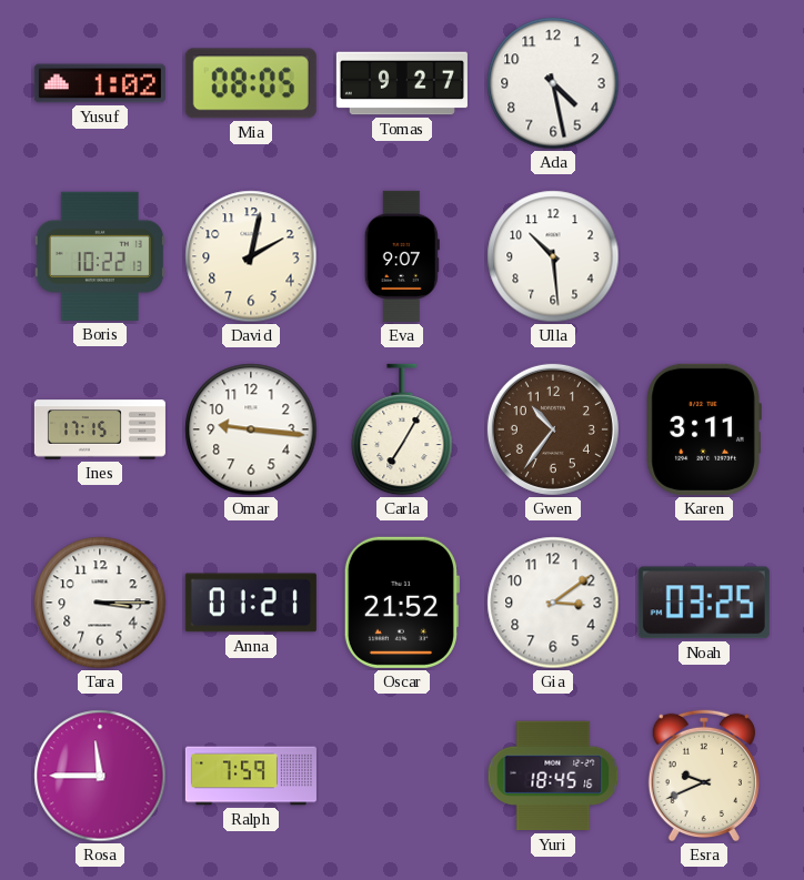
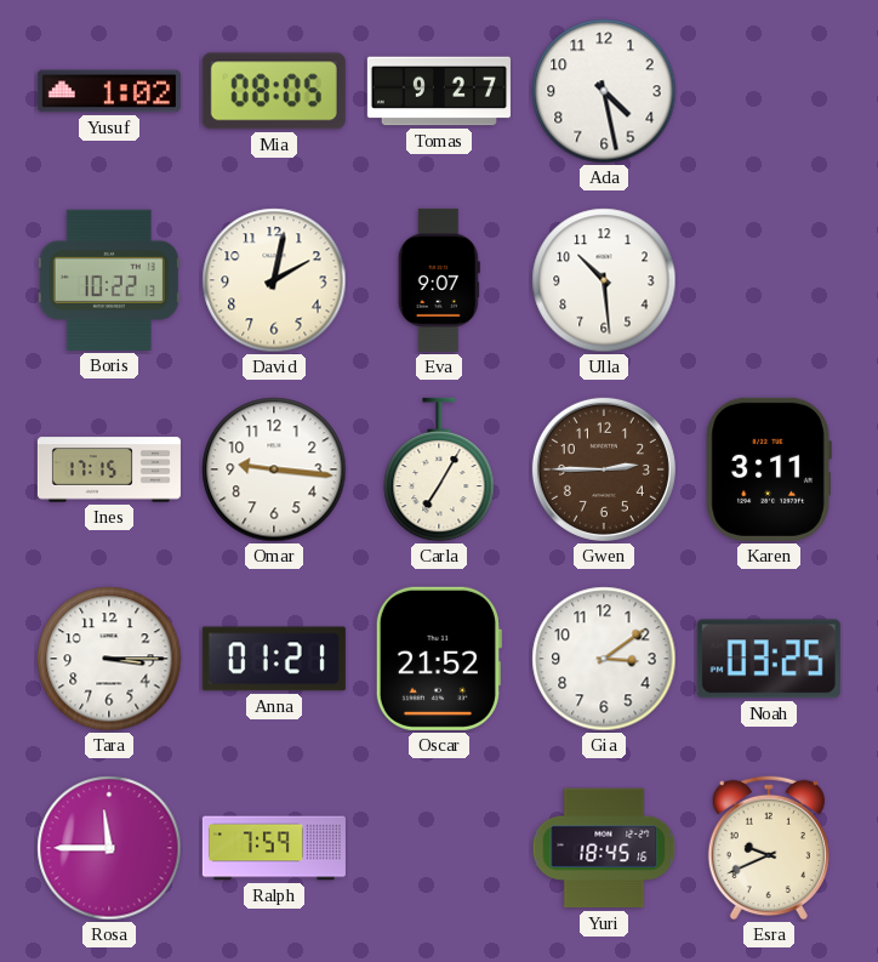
Gwen: 10:36 -> 2:45
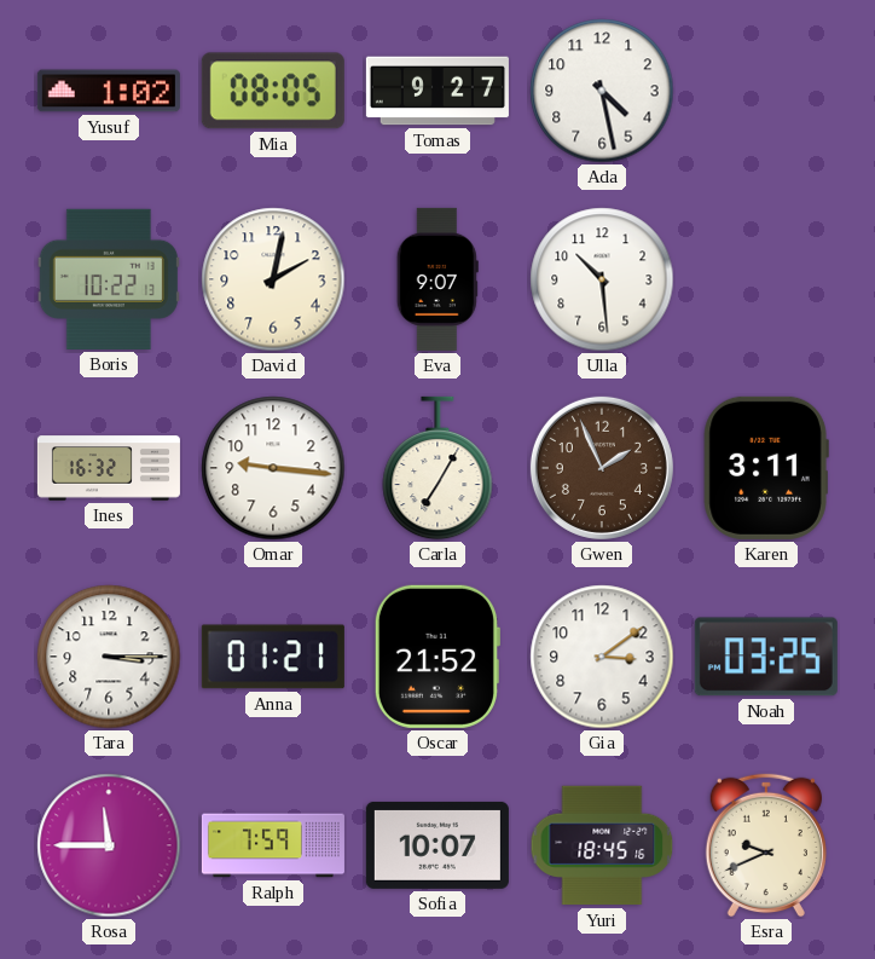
Ines: 17:15 -> 16:32
Gwen: 2:45 -> 1:56
Sofia: none -> 10:07
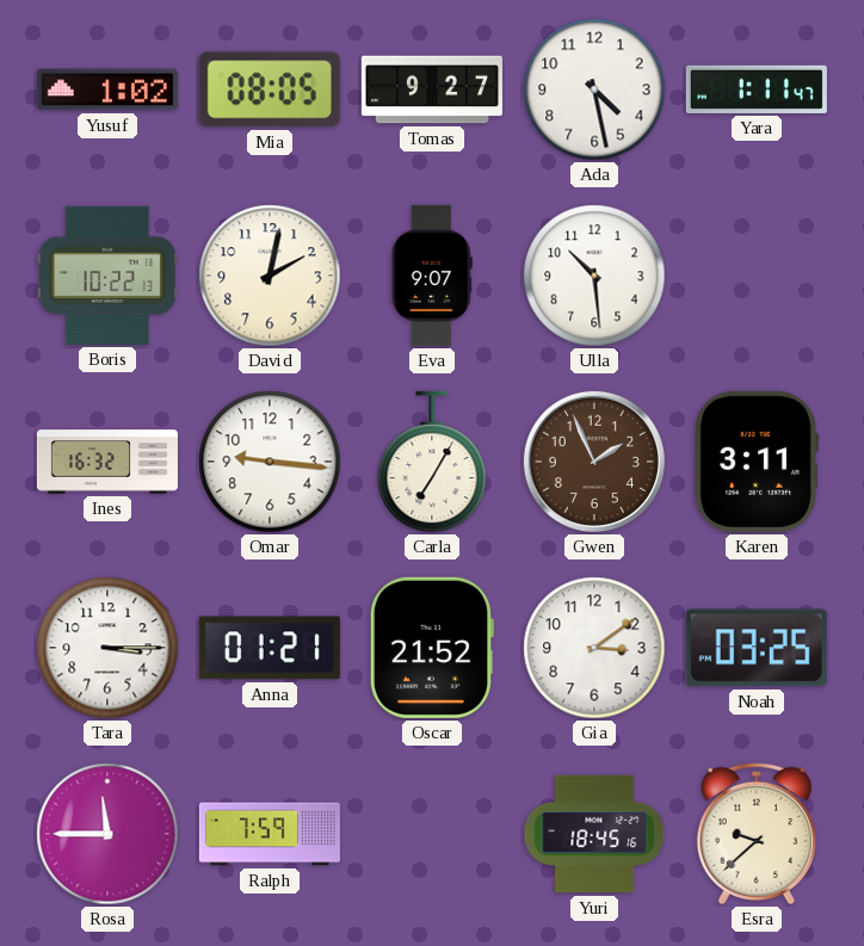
Yara: none -> 1:11
Sofia: 10:07 -> none
Esra: 9:41 -> 9:38
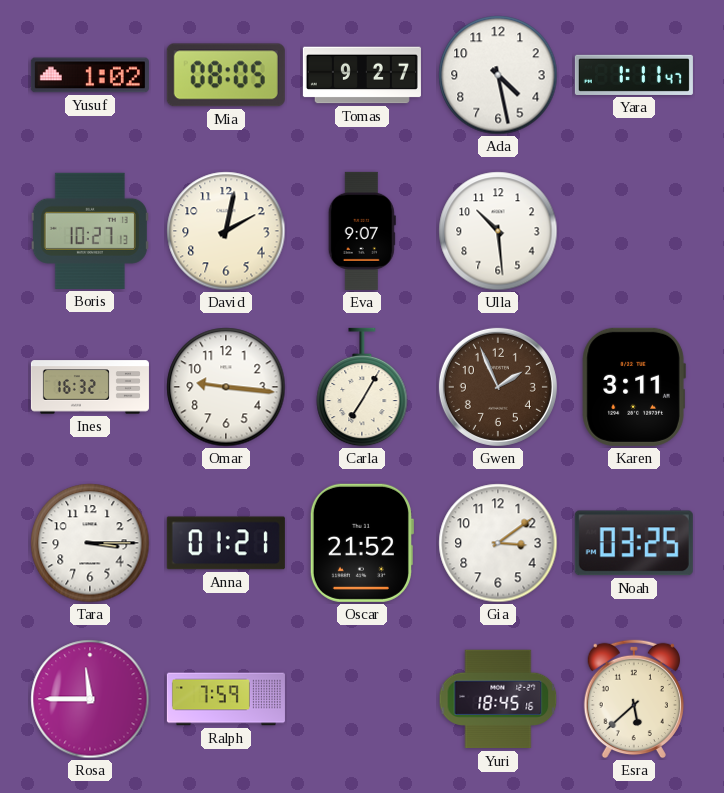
Boris: 10:22 -> 10:27
Esra: 9:38 -> 5:38
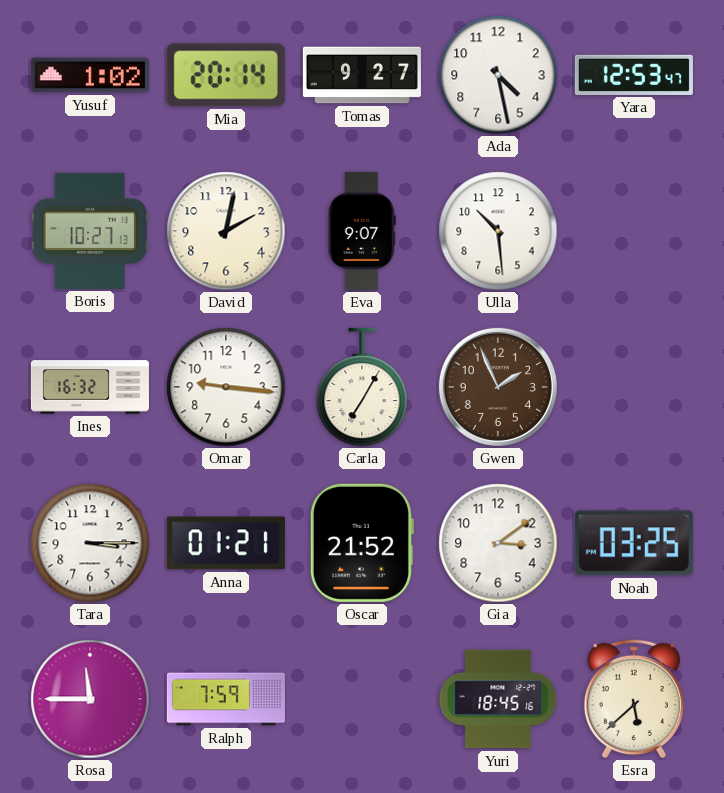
Mia: 08:05 -> 20:14
Yara: 1:11 -> 12:53
Karen: 3:11 -> none
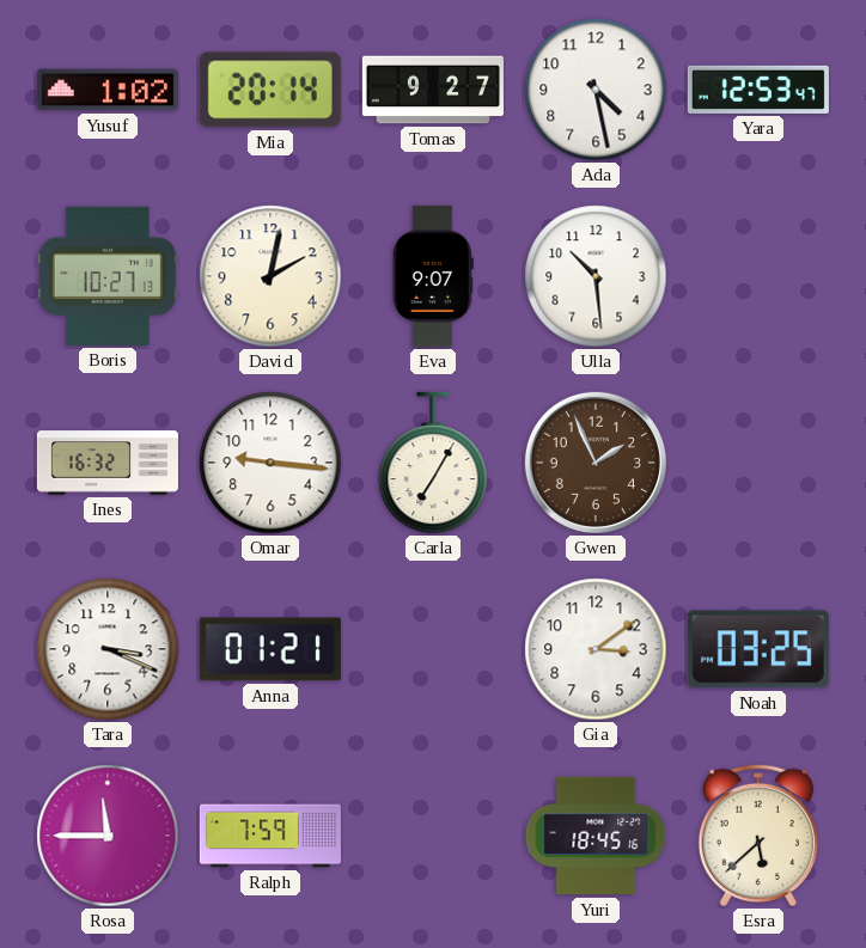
Tara: 3:15 -> 3:19
Oscar: 21:52 -> none
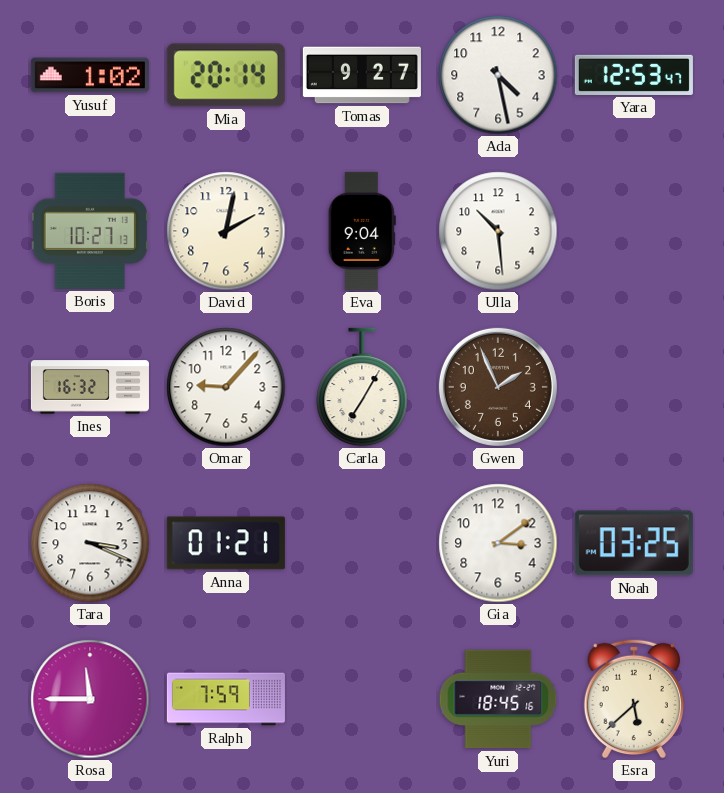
Eva: 9:07 -> 9:04
Omar: 9:16 -> 9:07
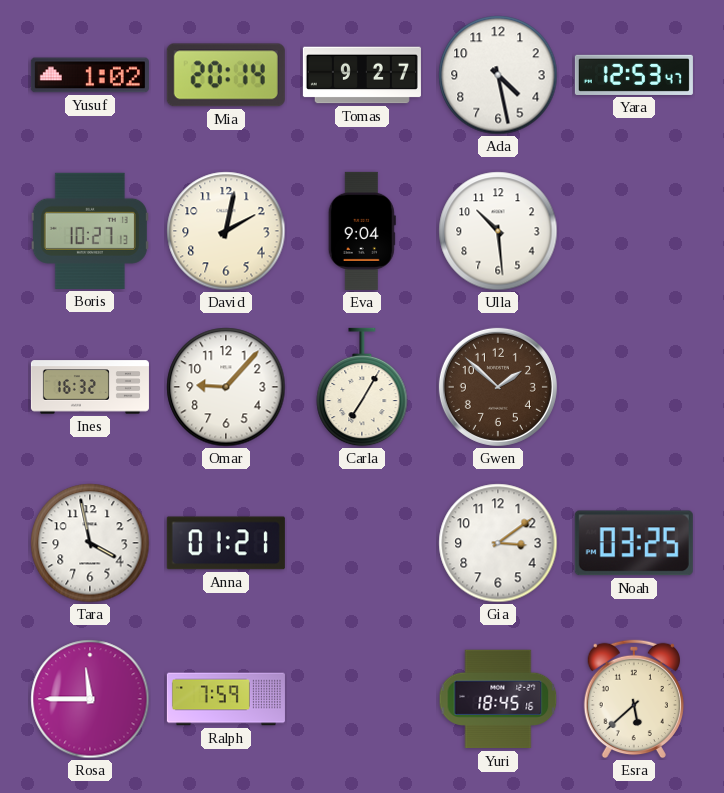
Gwen: 1:56 -> 1:52
Tara: 3:19 -> 3:58
